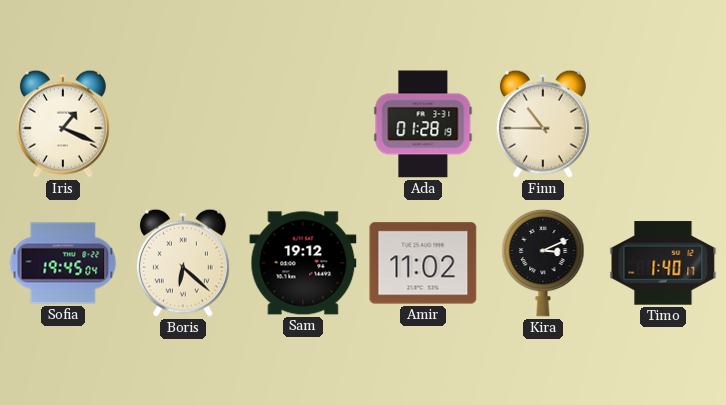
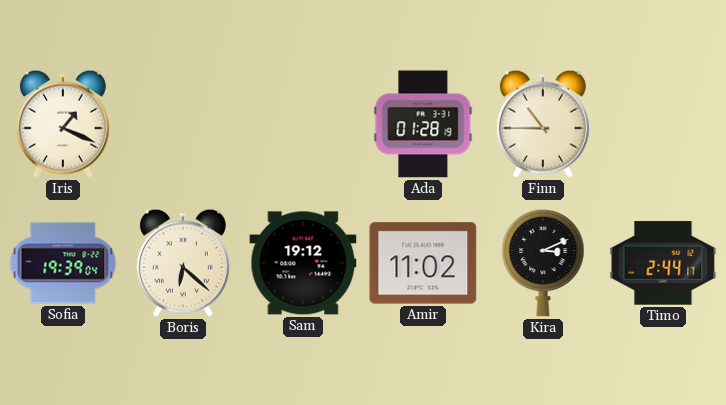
Sofia: 19:45 -> 19:39
Timo: 1:40 -> 2:44
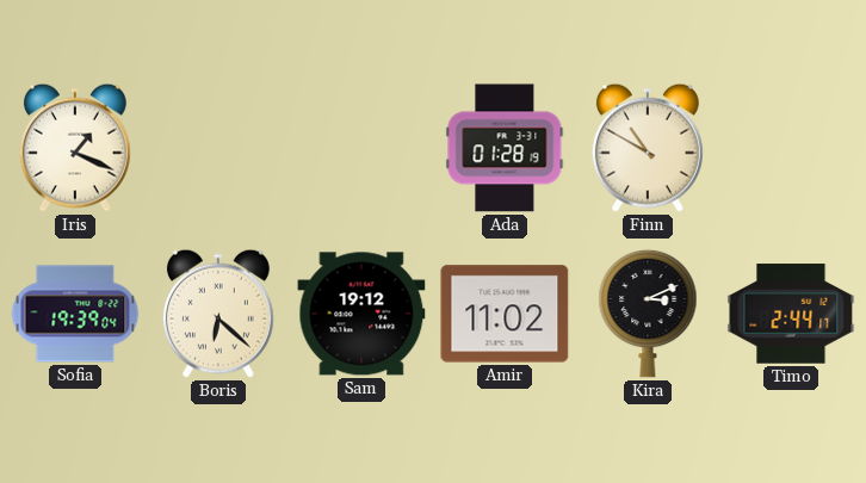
Finn: 10:45 -> 10:50
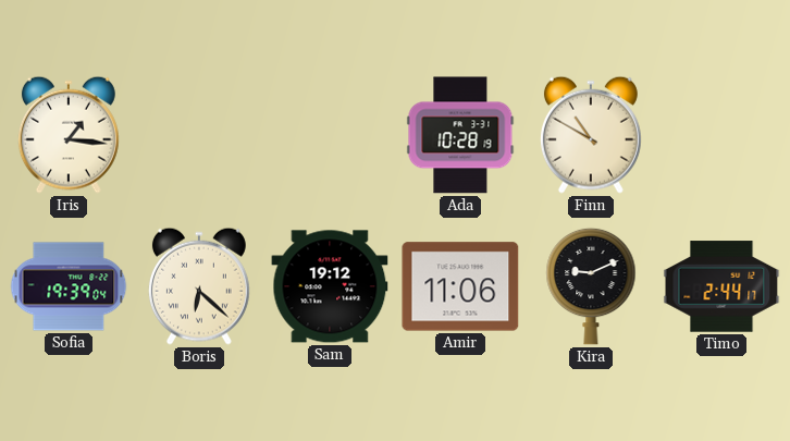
Iris: 1:19 -> 1:16
Ada: 01:28 -> 10:28
Amir: 11:02 -> 11:06
Kira: 3:11 -> 9:11
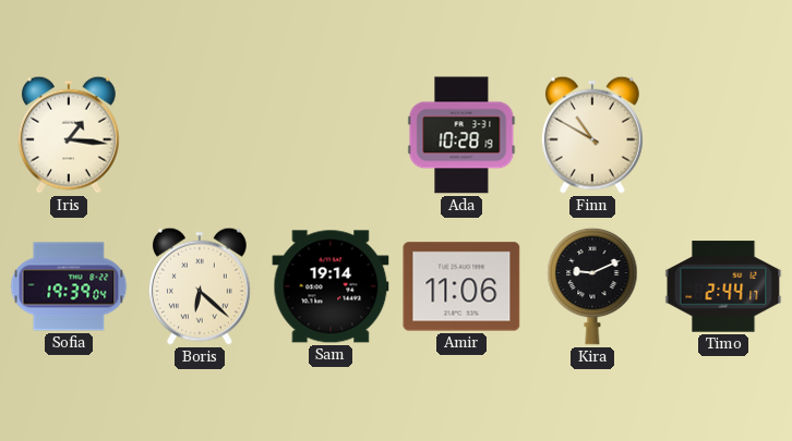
Sam: 19:12 -> 19:14
